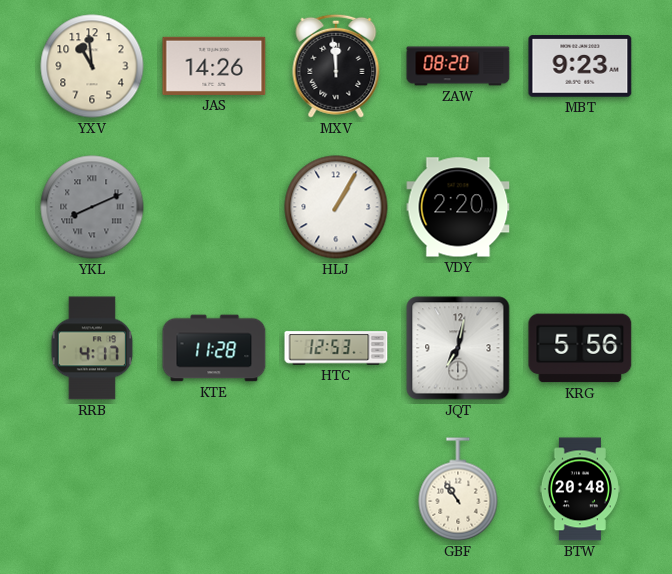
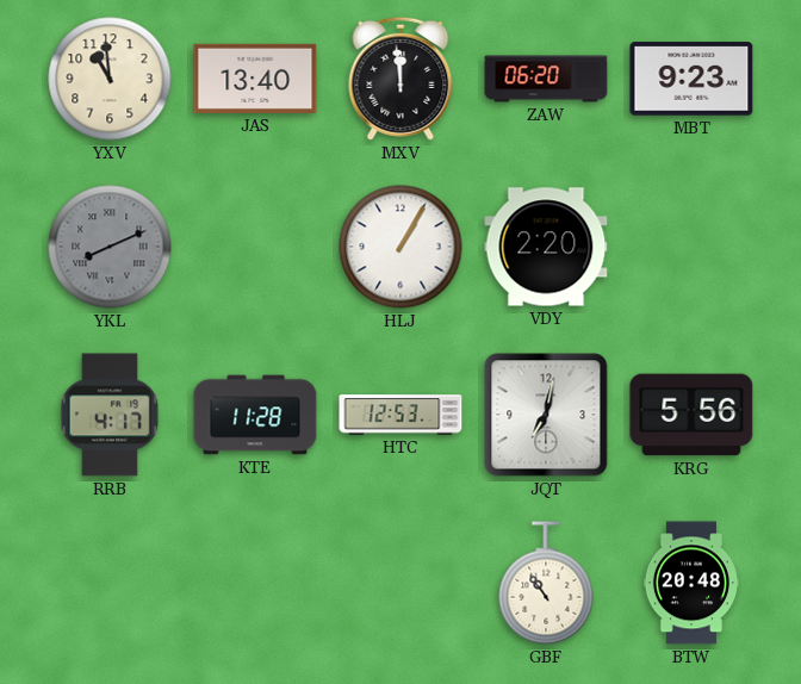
JAS: 14:26 -> 13:40
ZAW: 08:20 -> 06:20
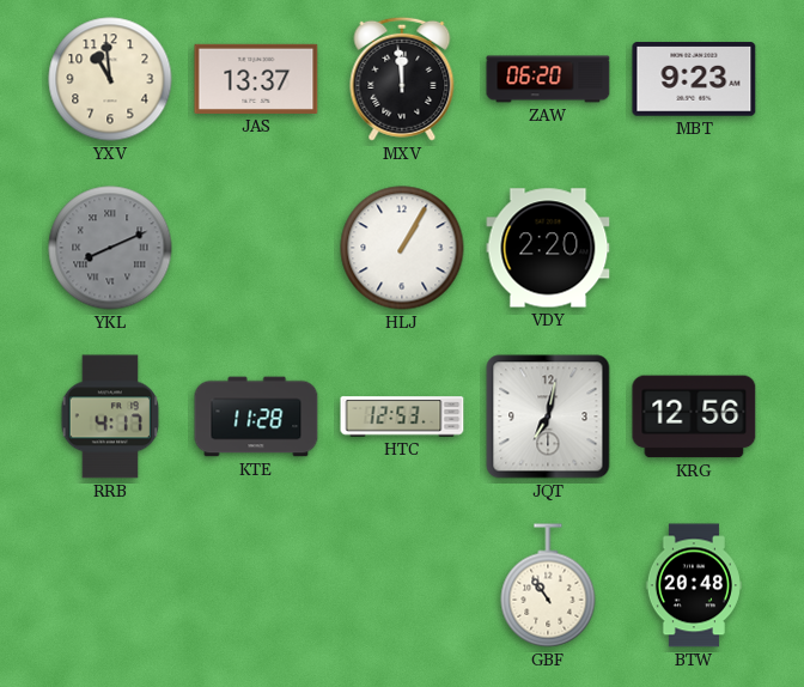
JAS: 13:40 -> 13:37
KRG: 5:56 -> 12:56
